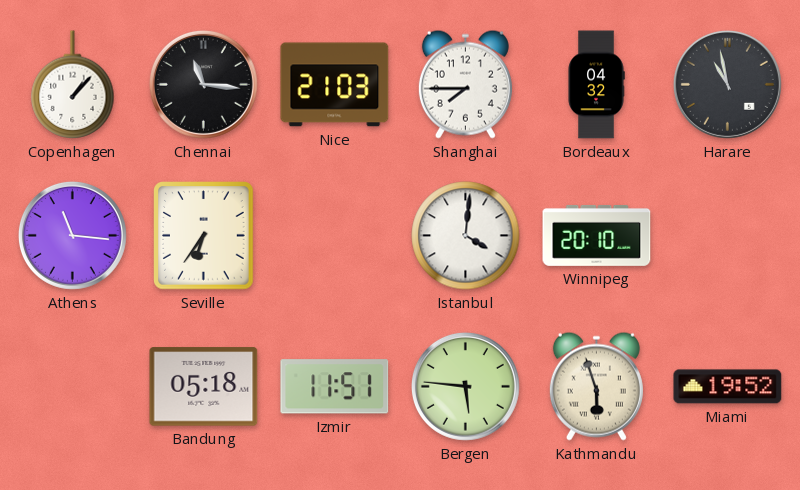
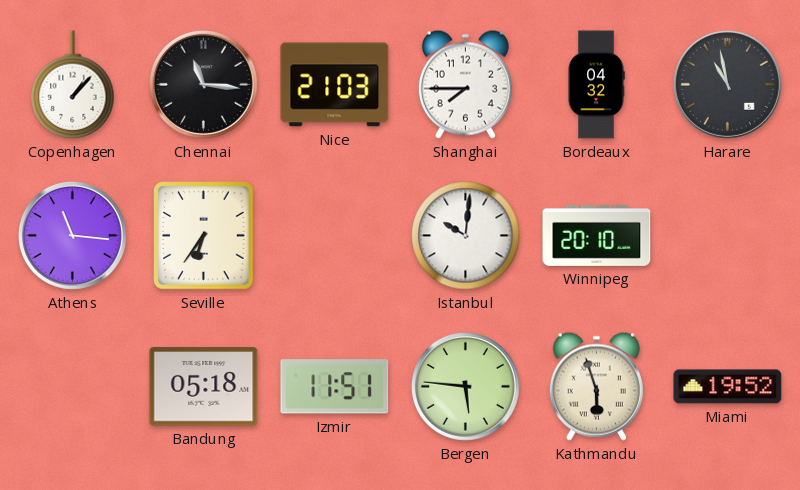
Istanbul: 4:01 -> 10:01
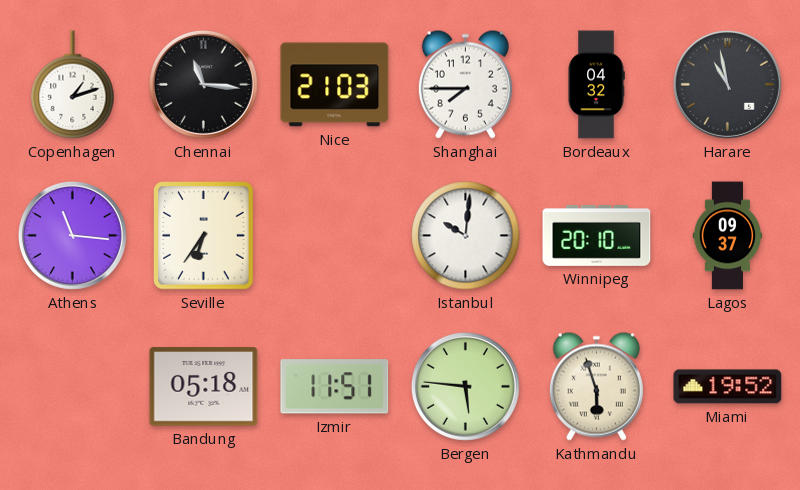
Copenhagen: 1:07 -> 1:12
Lagos: none -> 09:37
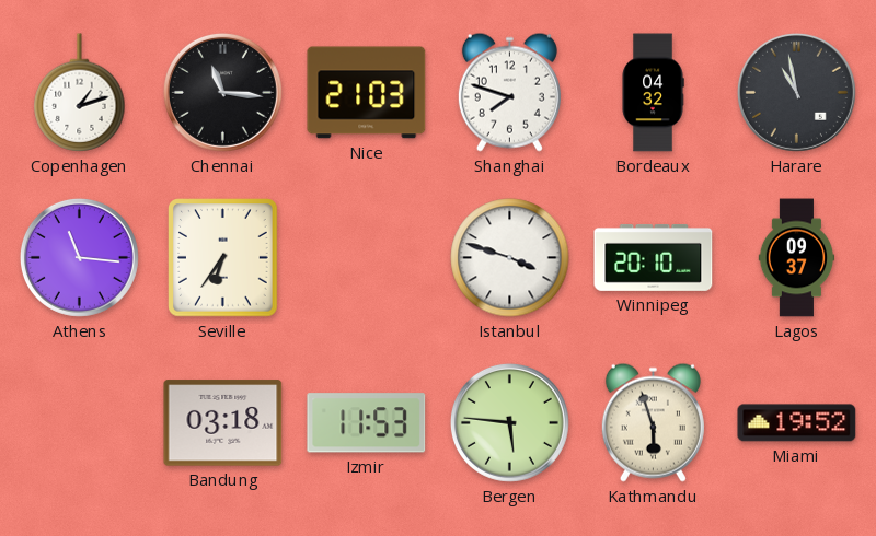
Shanghai: 7:45 -> 7:48
Istanbul: 10:01 -> 3:48
Bandung: 05:18 -> 03:18
Izmir: 11:51 -> 11:53
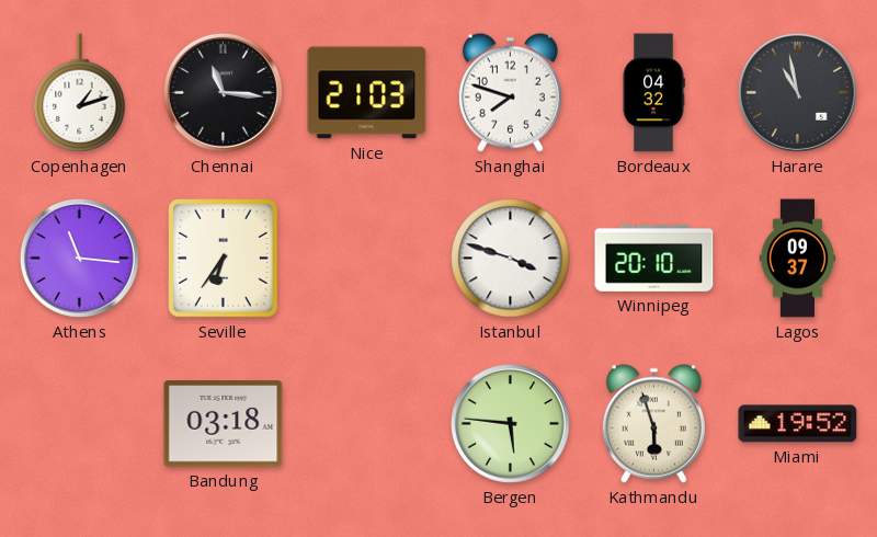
Izmir: 11:53 -> none
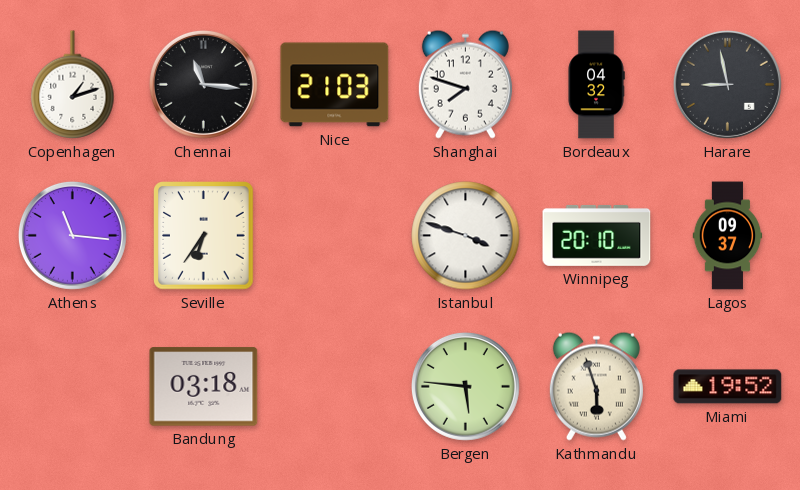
Harare: 10:58 -> 8:58
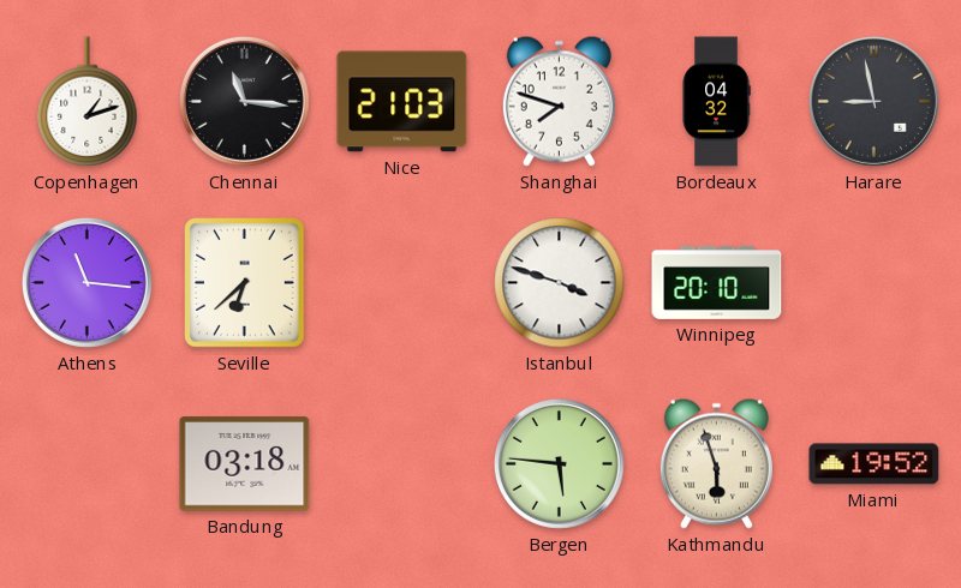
Seville: 6:36 -> 6:38
Lagos: 09:37 -> none
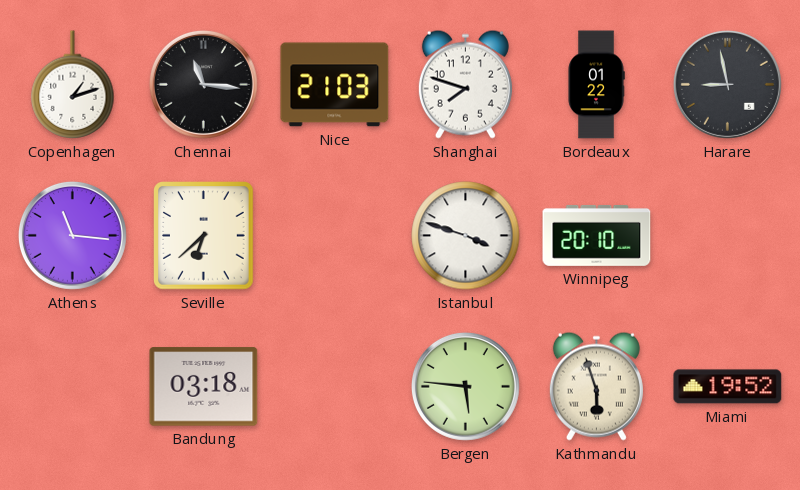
Bordeaux: 04:32 -> 01:22
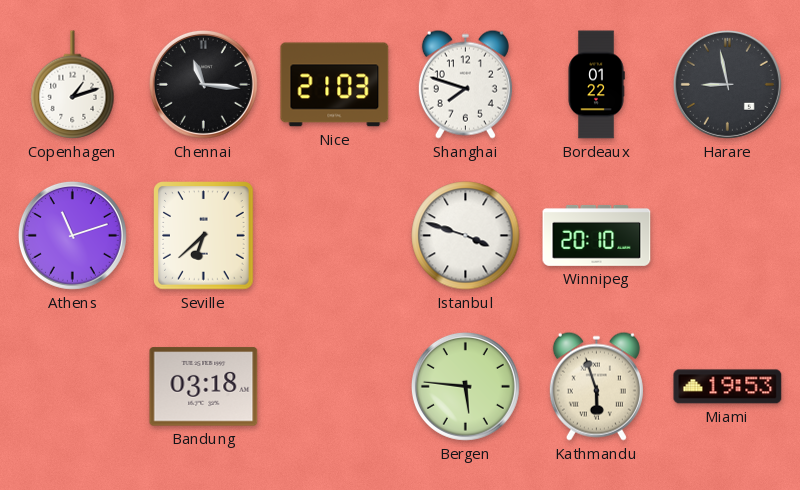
Athens: 11:16 -> 11:12
Miami: 19:52 -> 19:53
